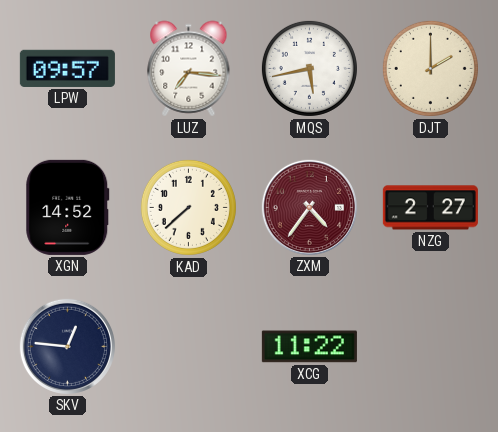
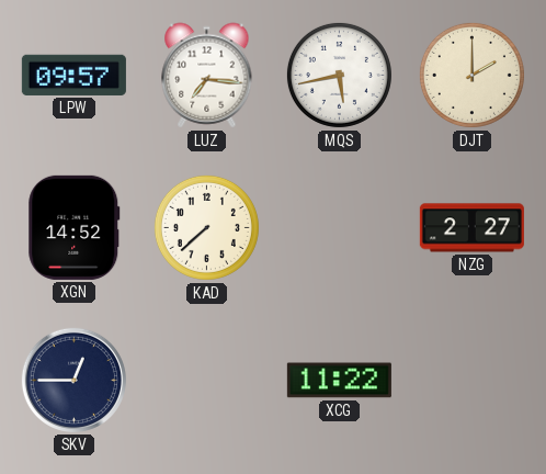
ZXM: 4:36 -> none
SKV: 12:46 -> 12:45
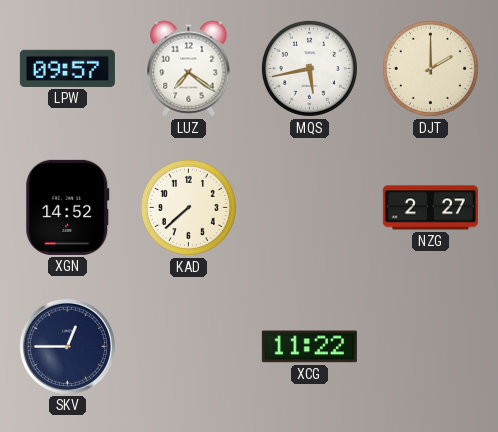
LUZ: 7:16 -> 7:21
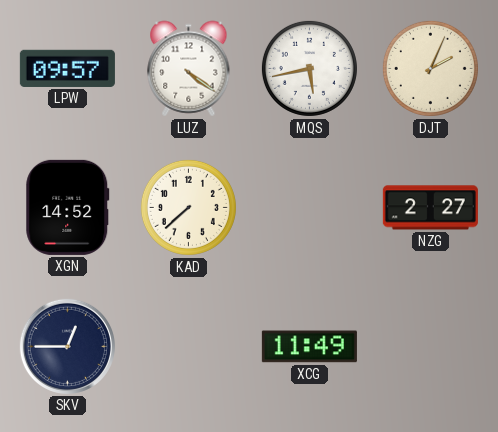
LUZ: 7:21 -> 4:21
DJT: 2:00 -> 2:04
XCG: 11:22 -> 11:49
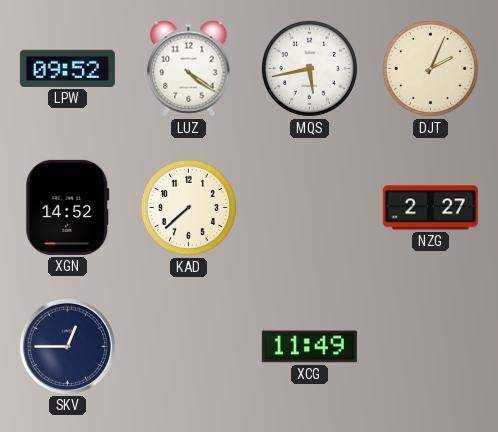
LPW: 09:57 -> 09:52
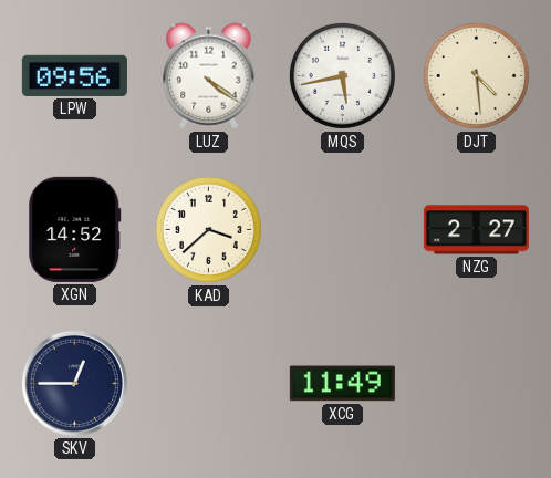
LPW: 09:52 -> 09:56
DJT: 2:04 -> 4:29
KAD: 7:38 -> 3:38
